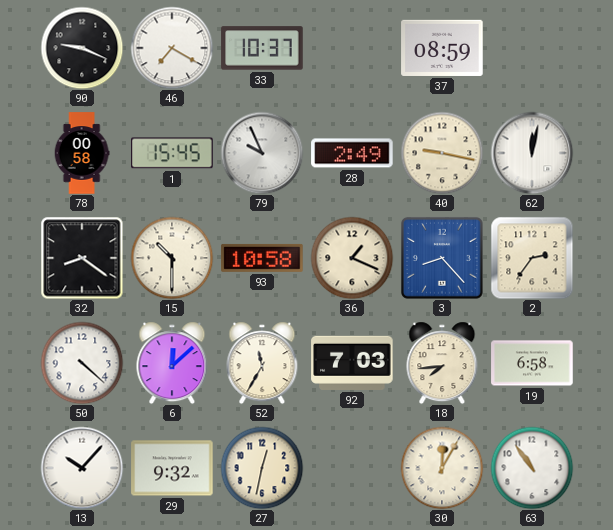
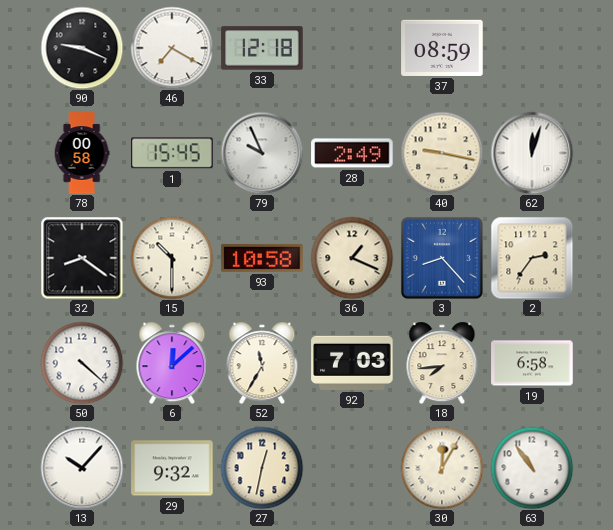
33: 10:37 -> 12:18
62: 12:02 -> 12:03
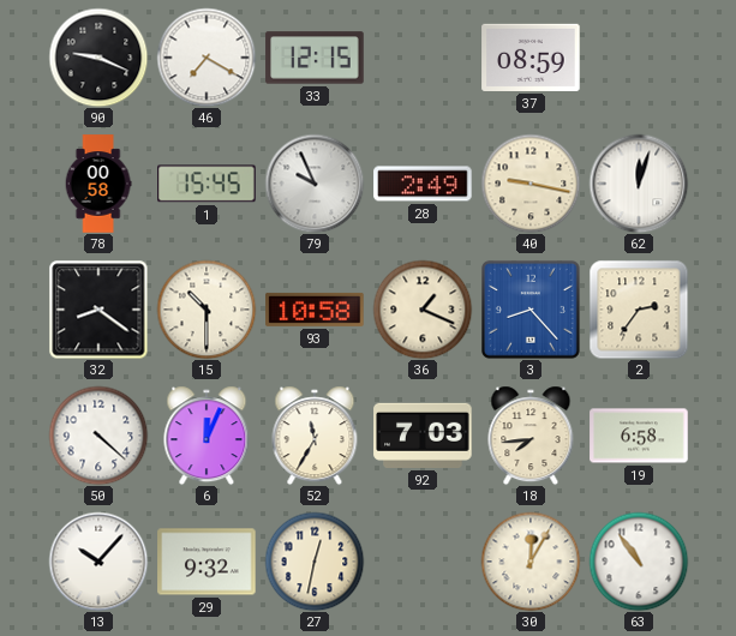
33: 12:18 -> 12:15
6: 12:08 -> 12:04
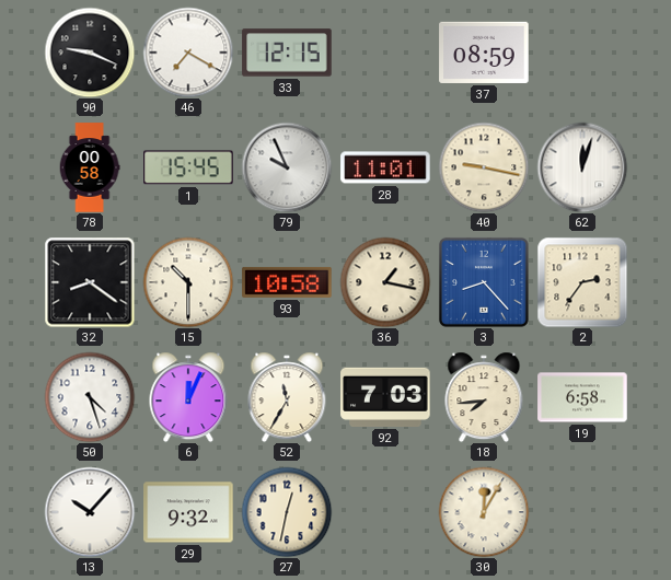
28: 2:49 -> 11:01
36: 1:19 -> 1:17
50: 4:22 -> 4:27
63: 10:54 -> none
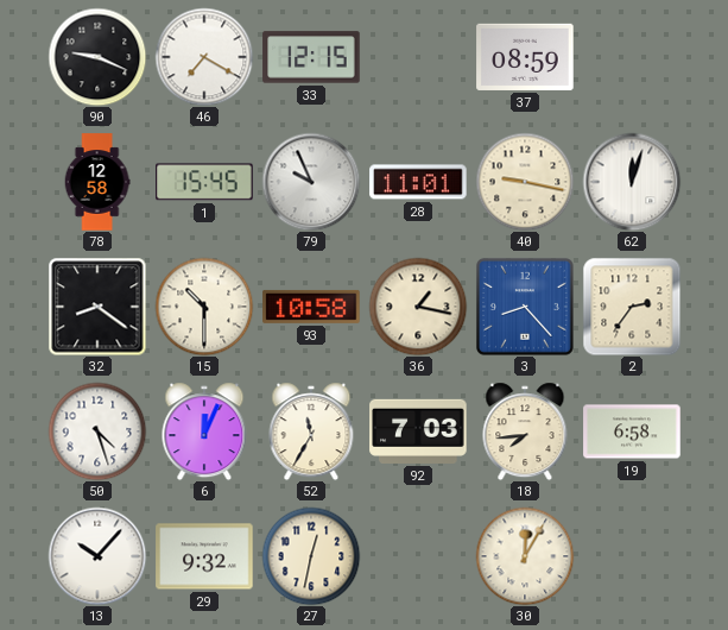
78: 00:58 -> 12:58
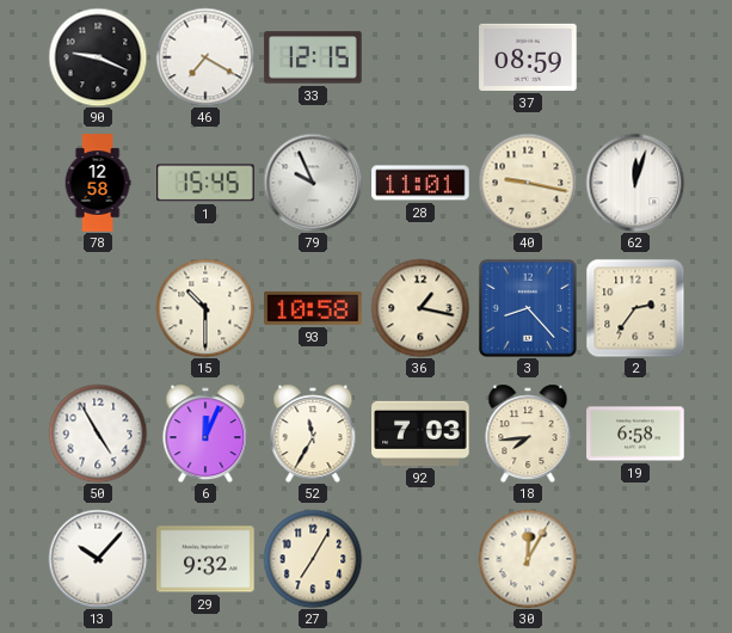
32: 8:21 -> none
50: 4:27 -> 4:55
27: 12:32 -> 7:05
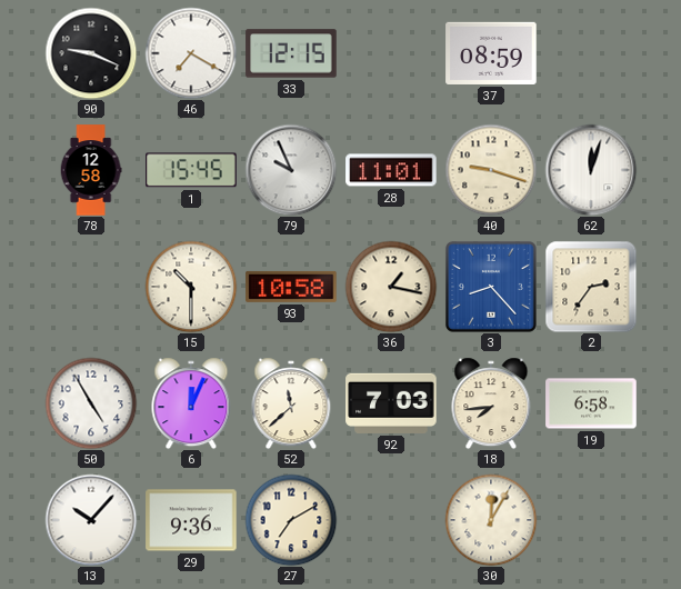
40: 9:17 -> 9:18
52: 11:35 -> 11:38
29: 9:32 -> 9:36
27: 7:05 -> 7:10
